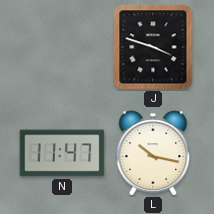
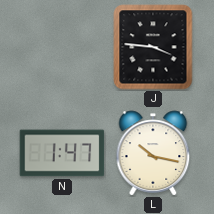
J: 3:48 -> 3:46
N: 11:47 -> 1:47
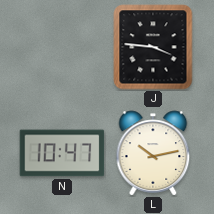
N: 1:47 -> 10:47
L: 10:17 -> 10:13
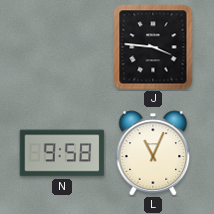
N: 10:47 -> 9:58
L: 10:13 -> 11:04
